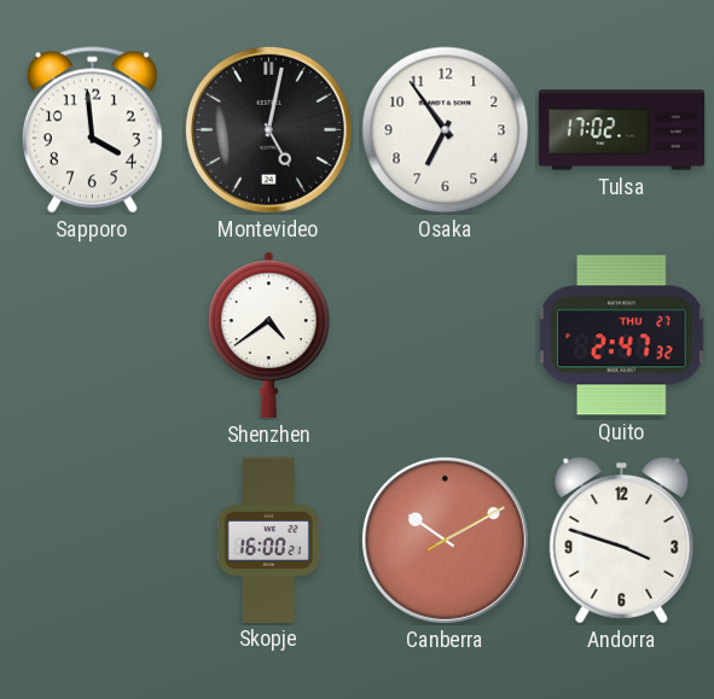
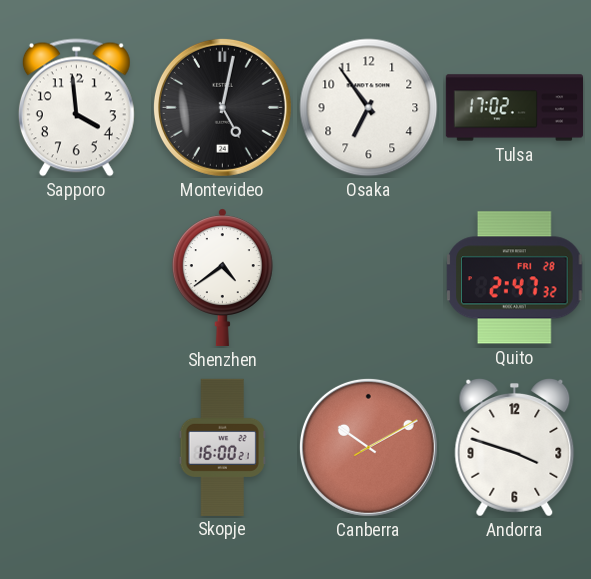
Quito date: THU 27 -> FRI 28
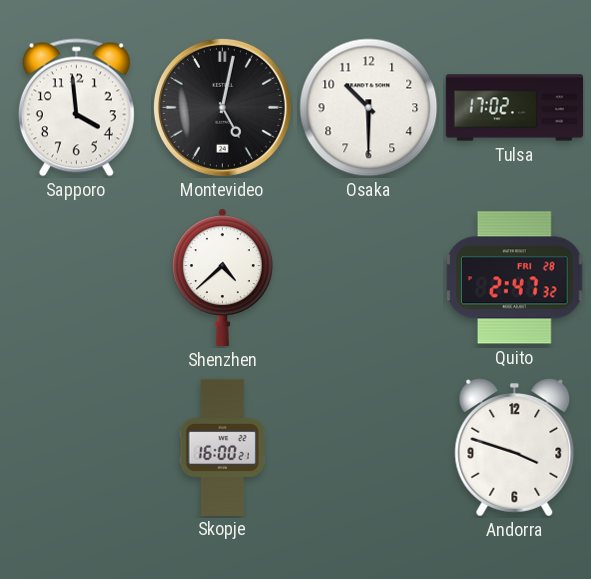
Osaka: 6:54 -> 10:30
Shenzhen: 4:39 -> 4:38
Canberra: 10:10 -> none
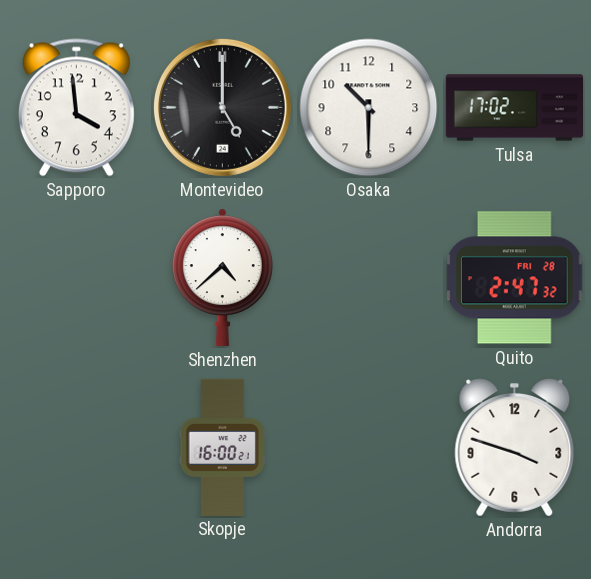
Montevideo: 5:02 -> 5:00
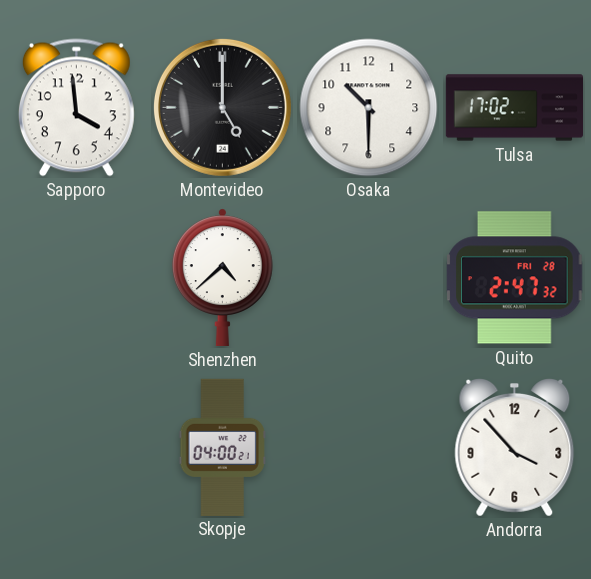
Skopje: 16:00 -> 04:00
Andorra: 3:48 -> 3:53
